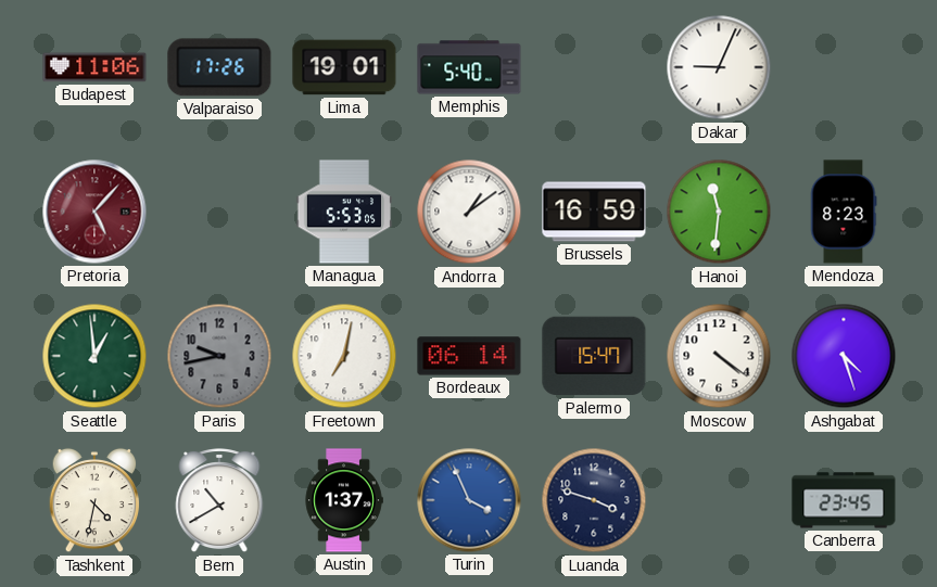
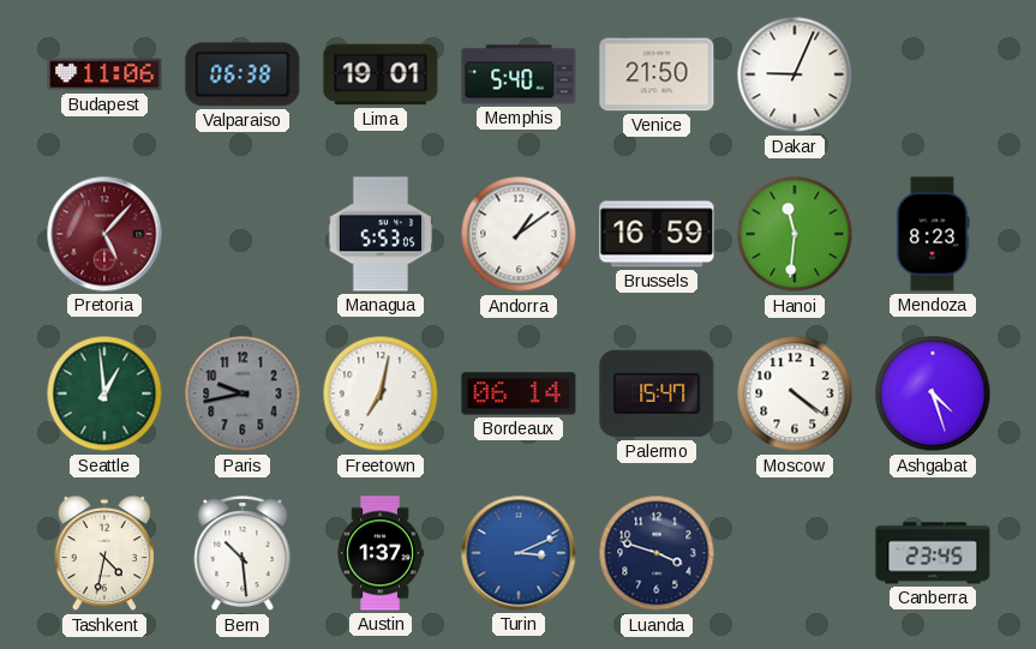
Valparaiso: 17:26 -> 06:38
Venice: none -> 21:50
Bern: 10:40 -> 10:29
Turin: 3:56 -> 3:11
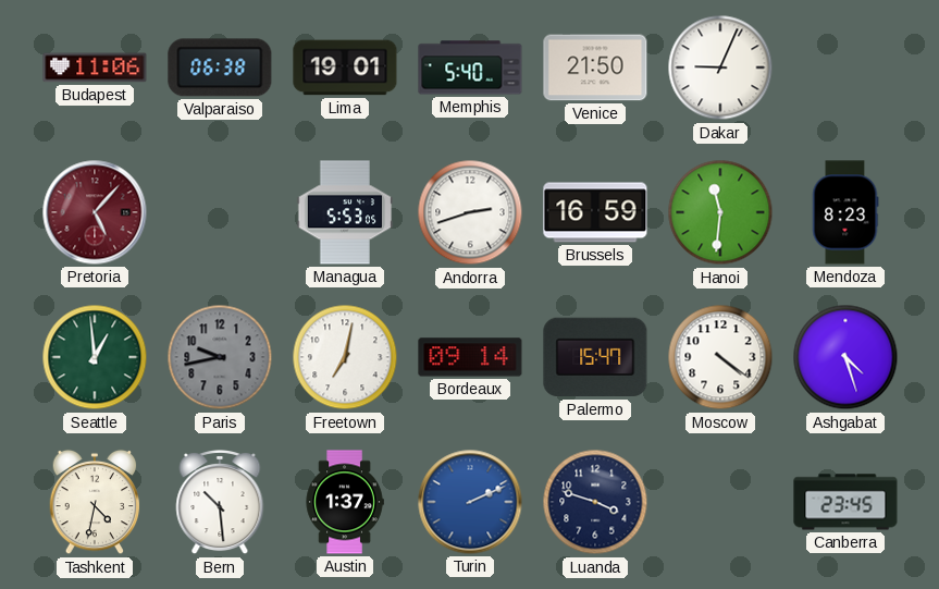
Andorra: 1:09 -> 2:42
Bordeaux: 06:14 -> 09:14
Turin: 3:11 -> 2:11
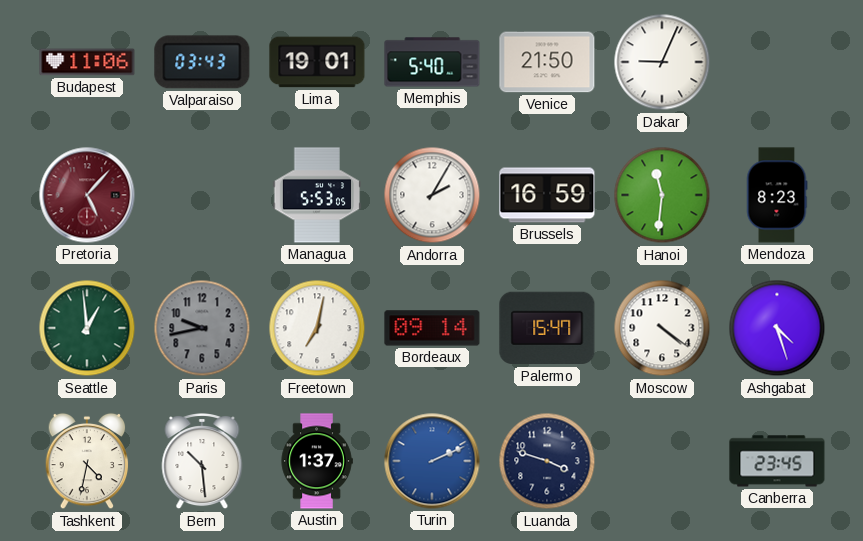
Valparaiso: 06:38 -> 03:43
Andorra: 2:42 -> 2:05
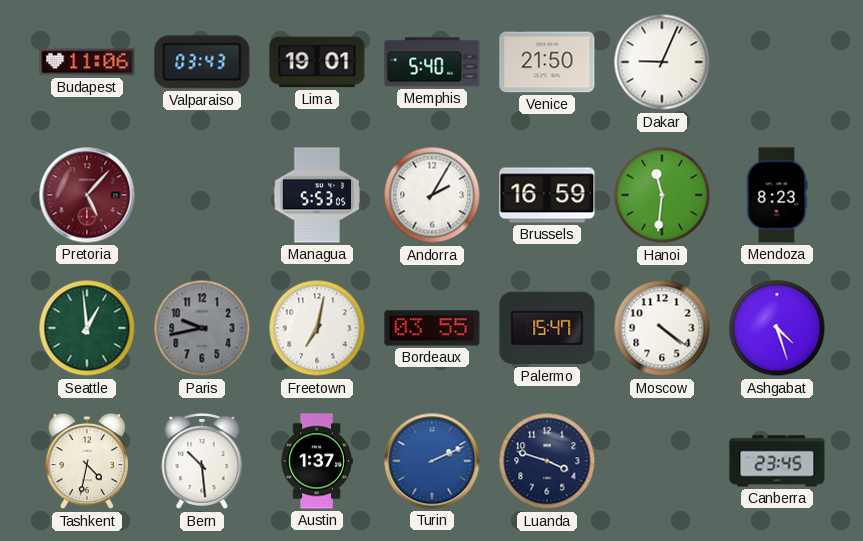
Bordeaux: 09:14 -> 03:55
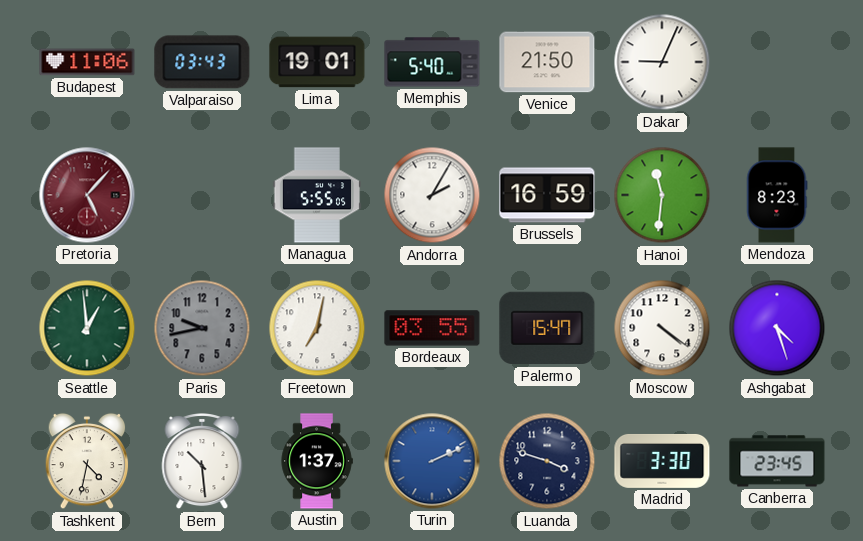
Managua: 5:53 -> 5:55
Madrid: none -> 3:30
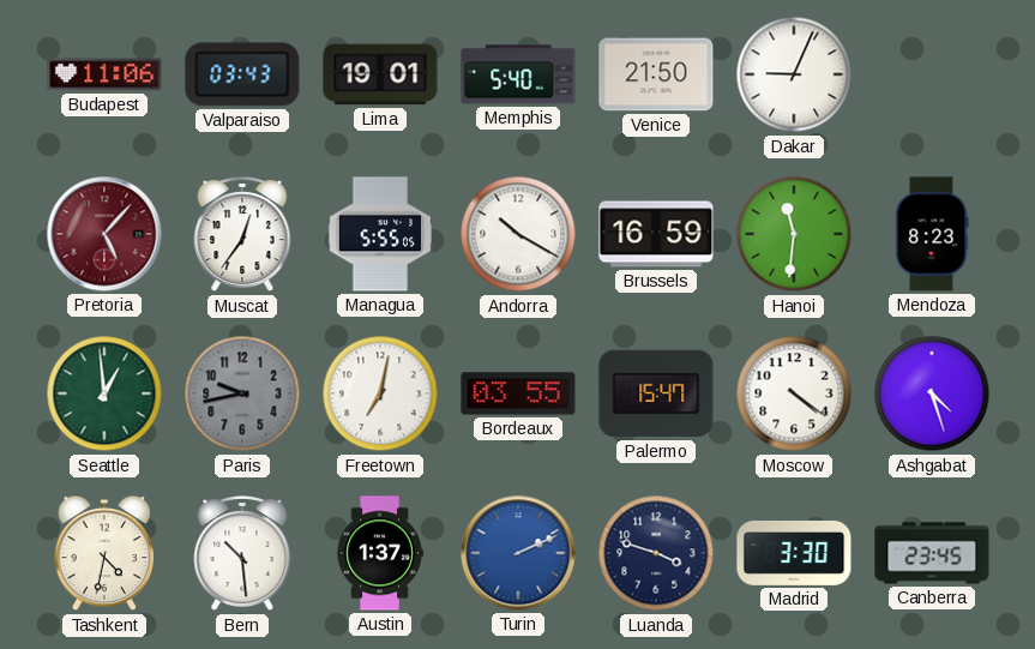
Muscat: none -> 12:36
Andorra: 2:05 -> 10:20
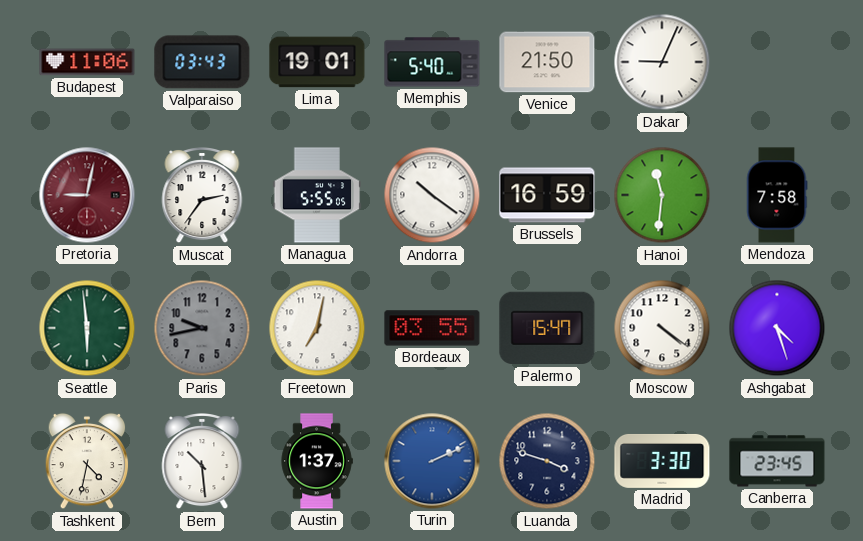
Pretoria: 5:07 -> 9:02
Muscat: 12:36 -> 2:36
Andorra: 10:20 -> 10:21
Mendoza: 8:23 -> 7:58
Seattle: 12:59 -> 5:59
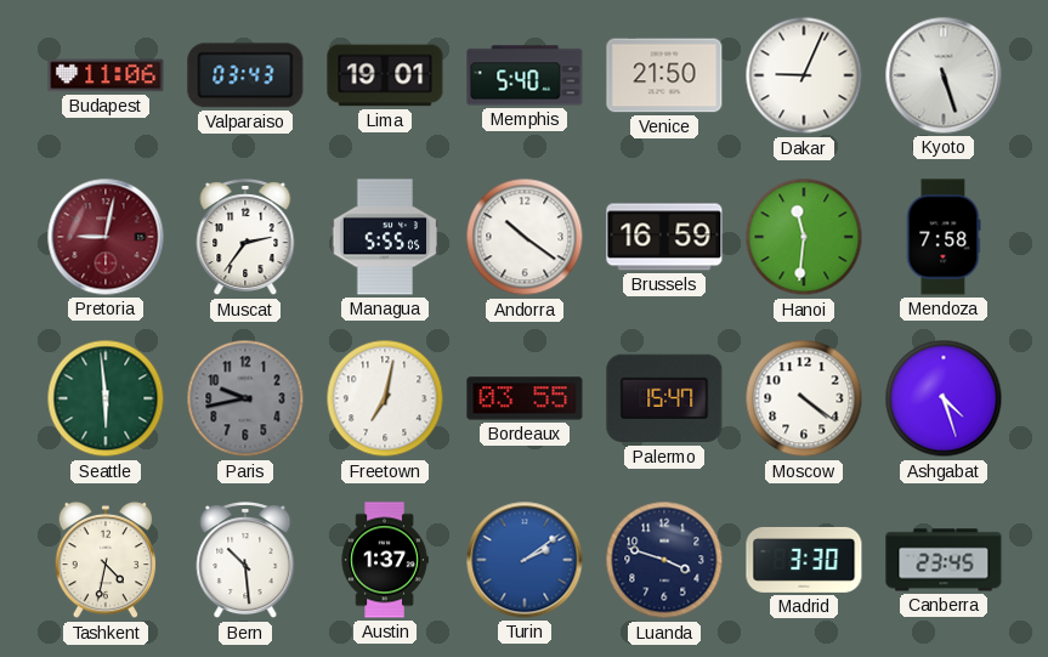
Kyoto: none -> 5:27
Turin: 2:11 -> 2:09
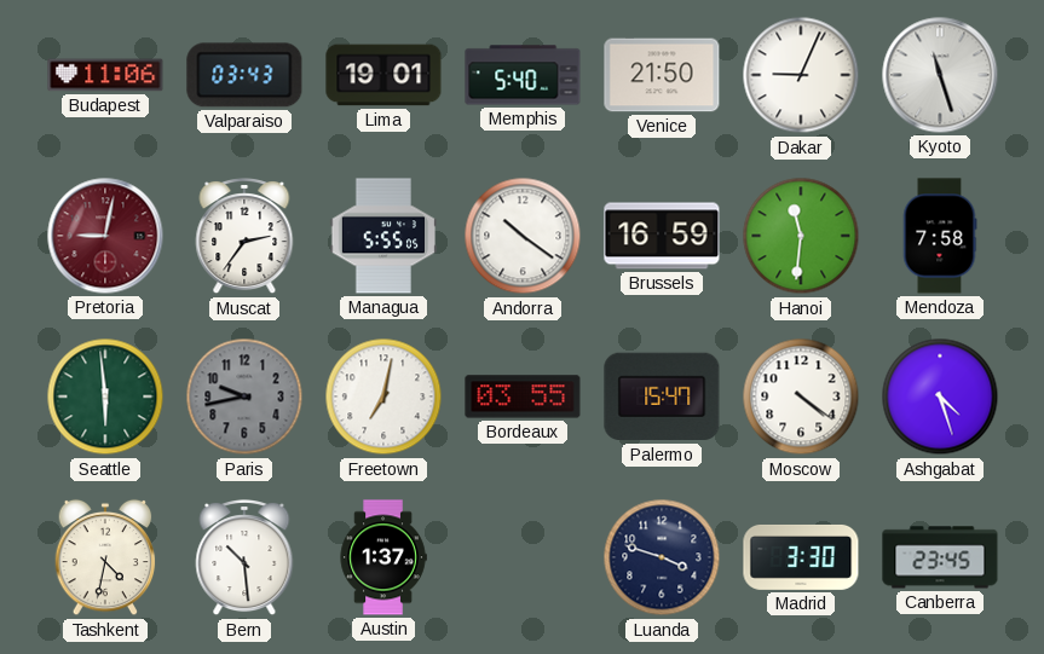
Kyoto: 5:27 -> 11:27
Turin: 2:09 -> none
